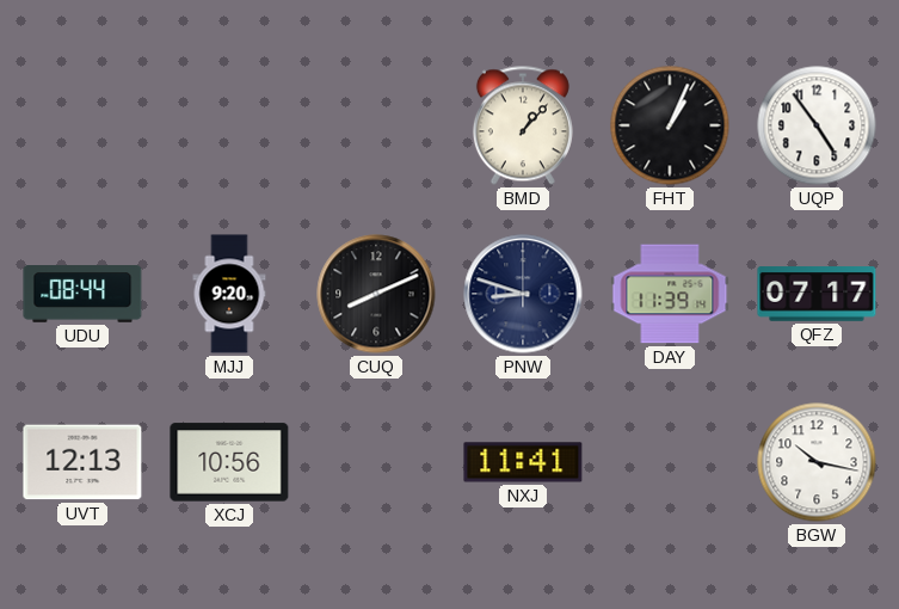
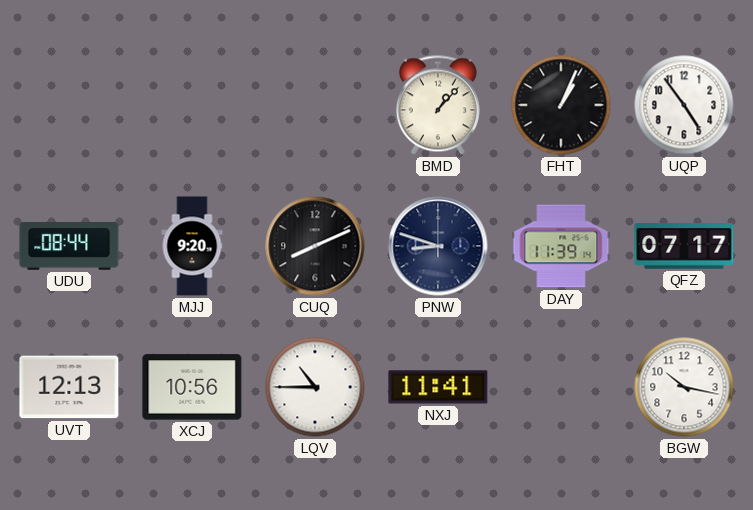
LQV: none -> 10:45
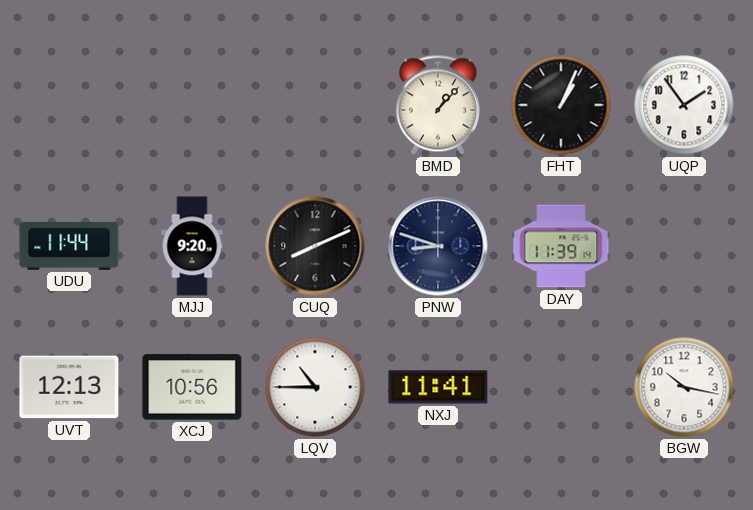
UQP: 4:54 -> 1:54
UDU: 08:44 -> 11:44
QFZ: 07:17 -> none
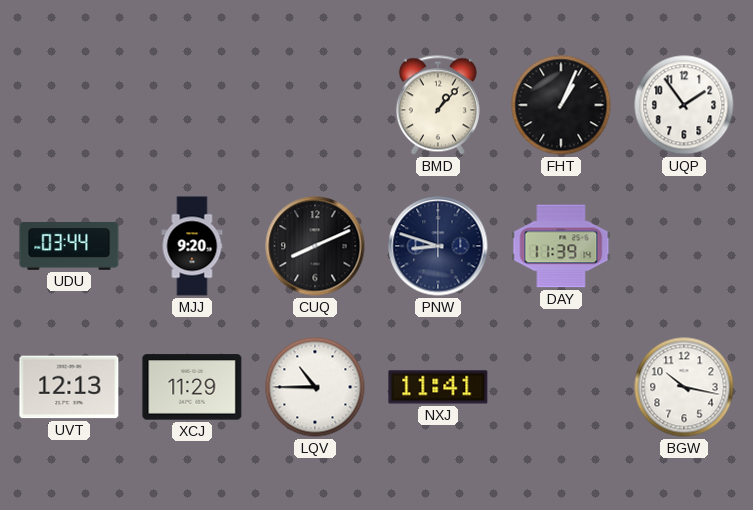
UDU: 11:44 -> 03:44
XCJ: 10:56 -> 11:29
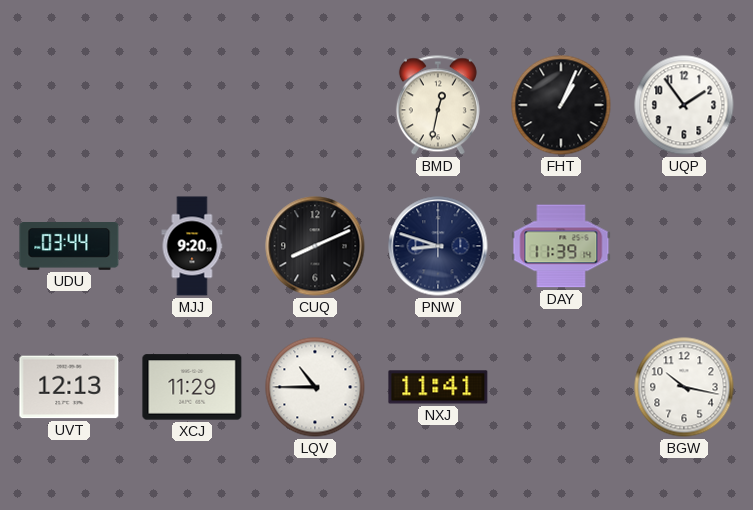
BMD: 1:07 -> 12:32
